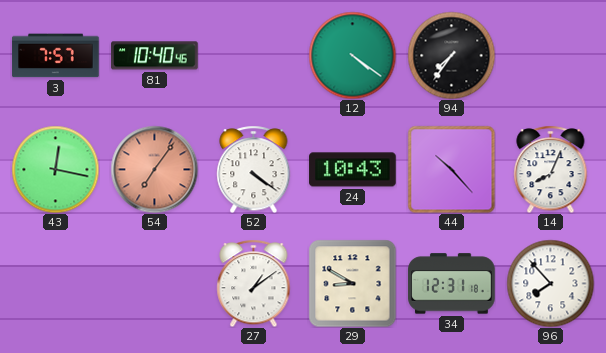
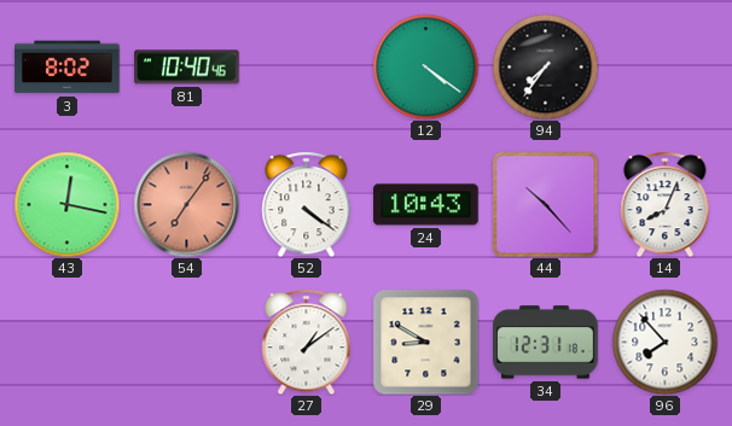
3: 7:57 -> 8:02
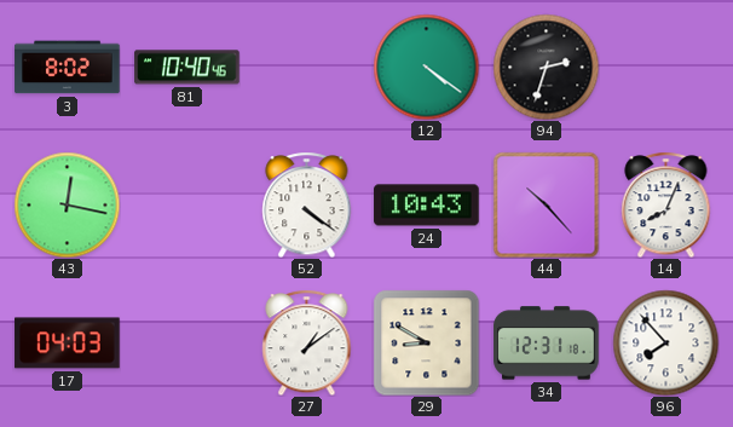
94: 7:36 -> 2:33
54: 7:06 -> none
17: none -> 04:03
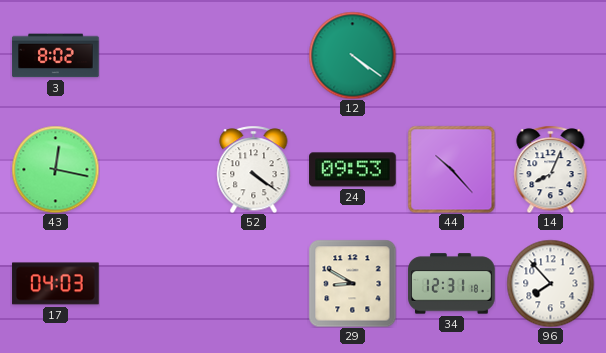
81: 10:40 -> none
94: 2:33 -> none
24: 10:43 -> 09:53
27: 1:09 -> none
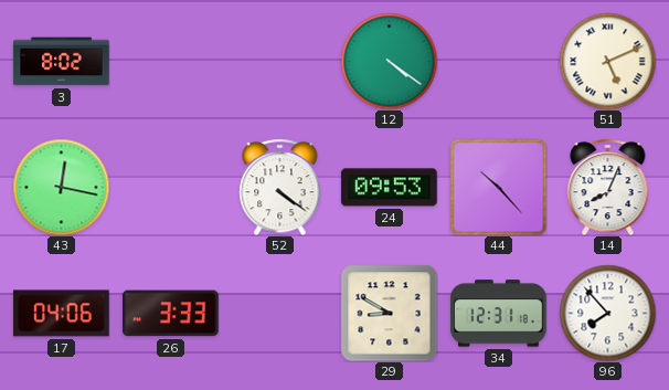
51: none -> 5:11
17: 04:03 -> 04:06
26: none -> 3:33
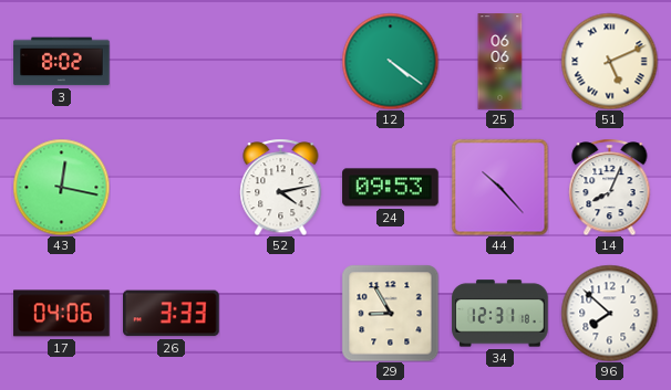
25: none -> 06:06
52: 4:21 -> 4:13
29: 8:50 -> 8:55
96: 7:53 -> 7:52
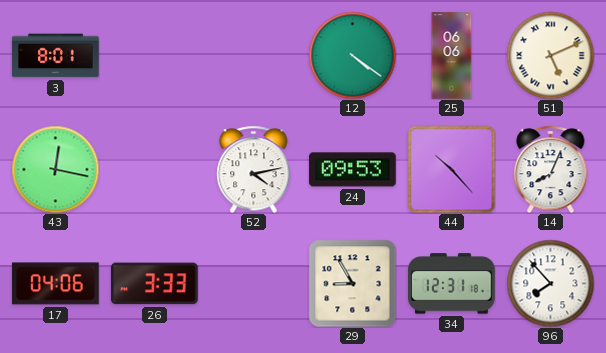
3: 8:02 -> 8:01
96: 7:52 -> 7:53
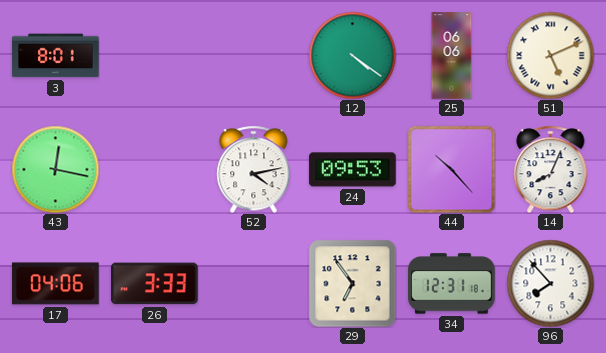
29: 8:55 -> 6:54
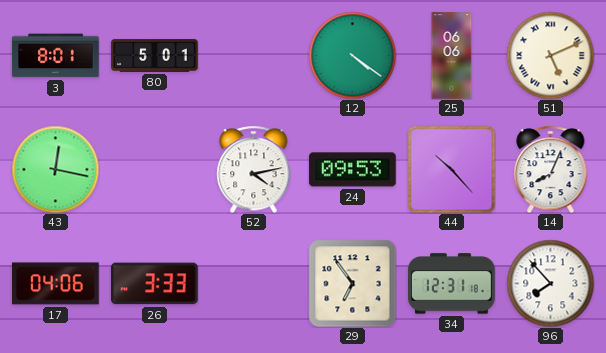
80: none -> 5:01
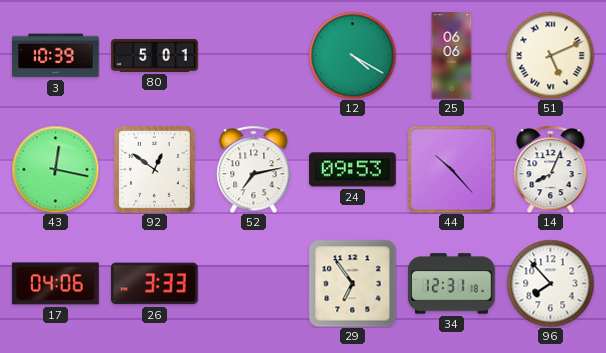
3: 8:01 -> 10:39
12: 4:21 -> 4:20
92: none -> 12:51
52: 4:13 -> 7:13
